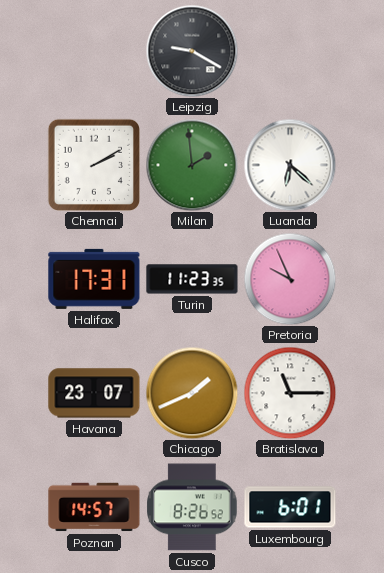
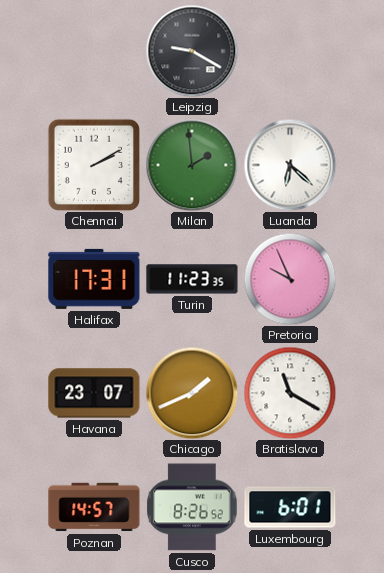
Bratislava: 11:15 -> 11:20
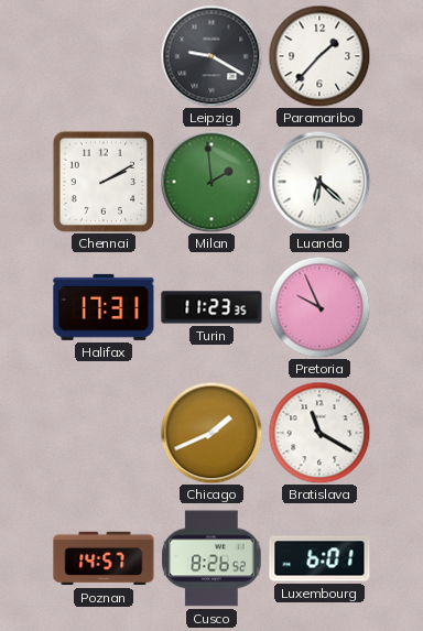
Paramaribo: none -> 1:37
Havana: 23:07 -> none
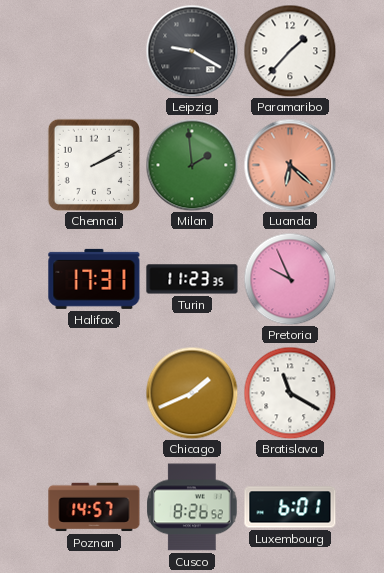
Luanda dial: white -> salmon
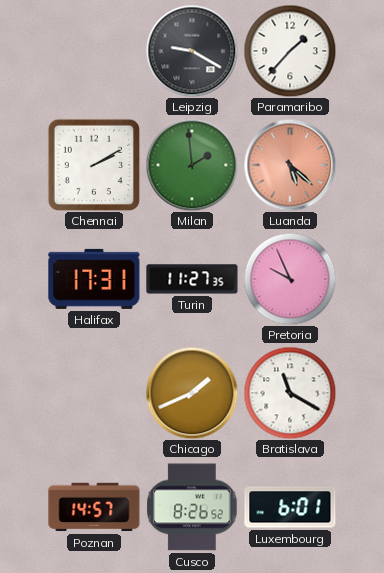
Luanda: 6:22 -> 5:22
Turin: 11:23 -> 11:27
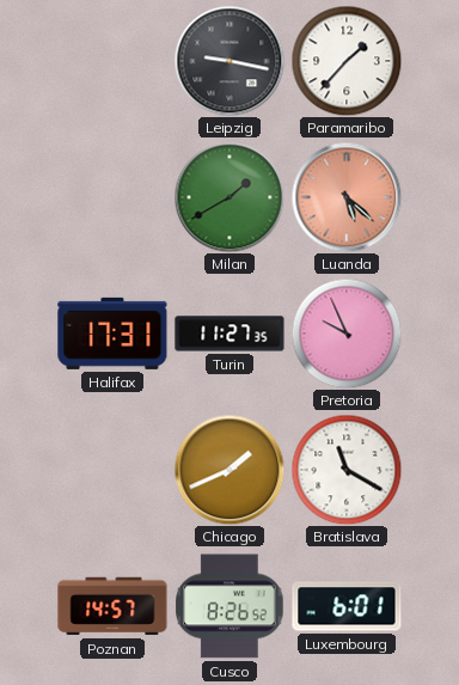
Leipzig: 9:20 -> 9:17
Chennai: 2:10 -> none
Milan: 1:59 -> 1:40
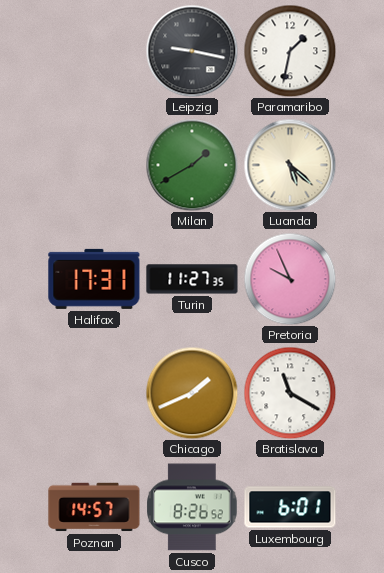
Paramaribo: 1:37 -> 1:32
Luanda dial: salmon -> cream
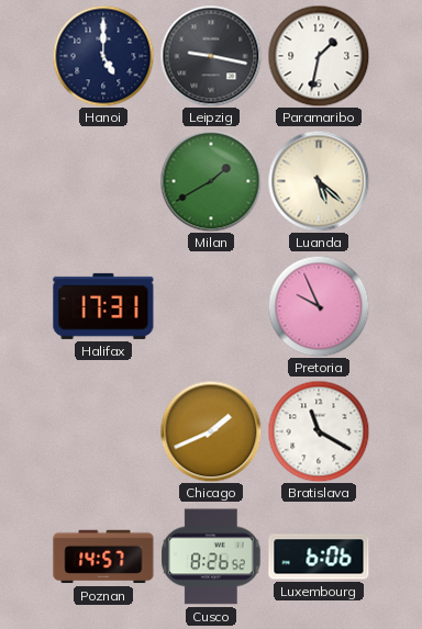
Hanoi: none -> 5:00
Turin: 11:27 -> none
Luxembourg: 6:01 -> 6:06
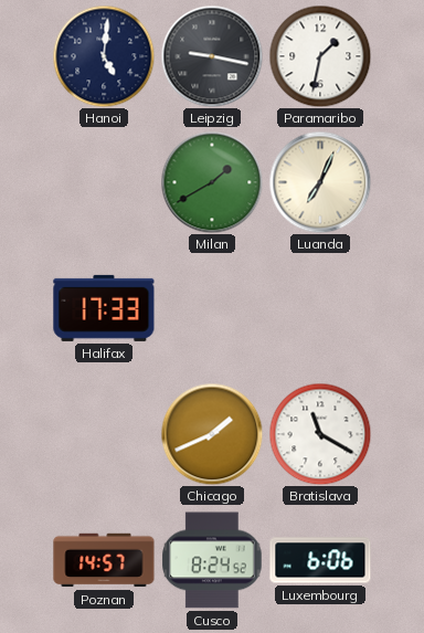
Hanoi: 5:00 -> 5:01
Luanda: 5:22 -> 7:04
Halifax: 17:31 -> 17:33
Pretoria: 9:56 -> none
Cusco: 8:26 -> 8:24
